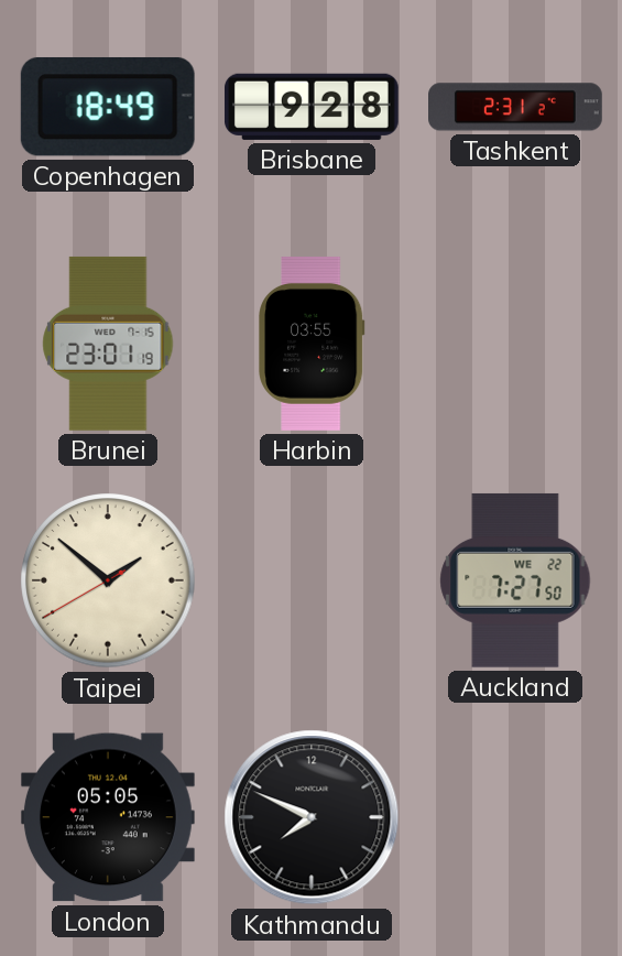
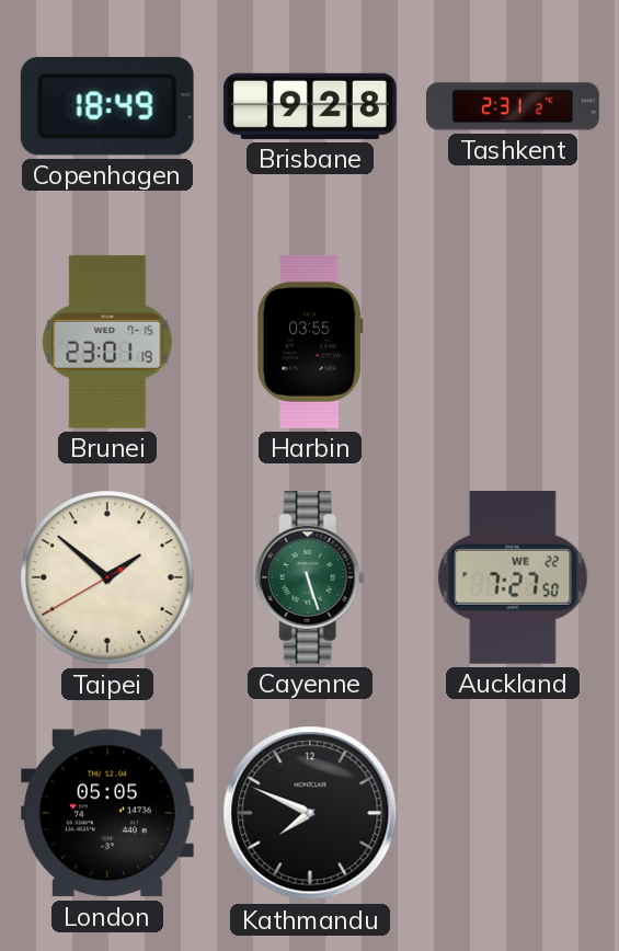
Cayenne: none -> 5:27
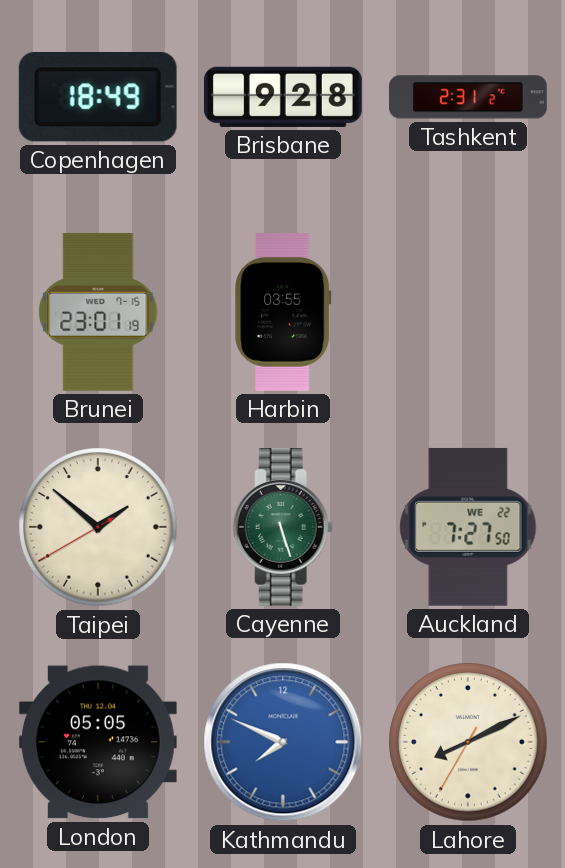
Kathmandu dial: black -> blue
Lahore: none -> 8:10
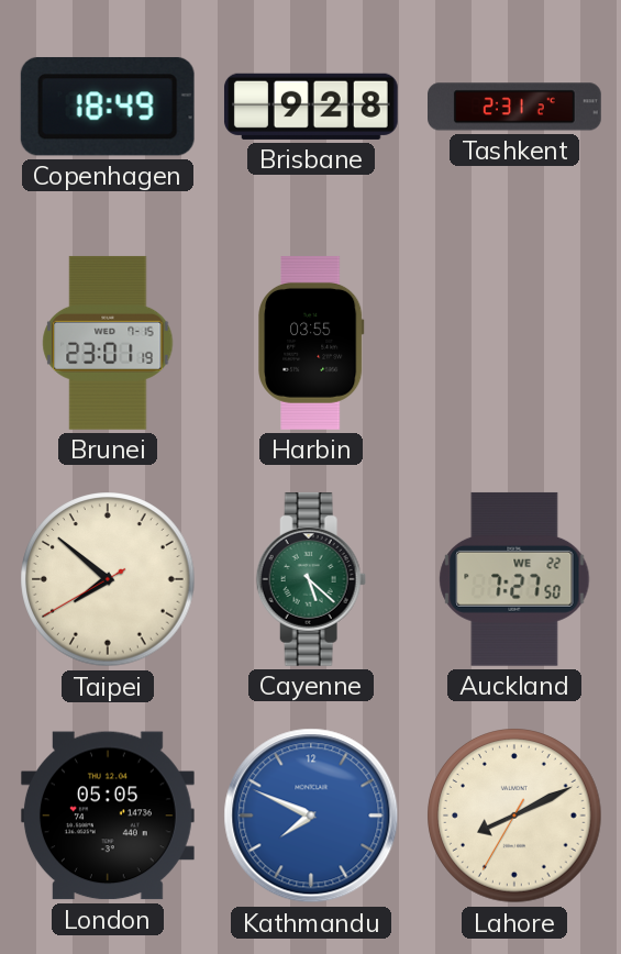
Taipei: 1:51 -> 7:51
Cayenne: 5:27 -> 5:22
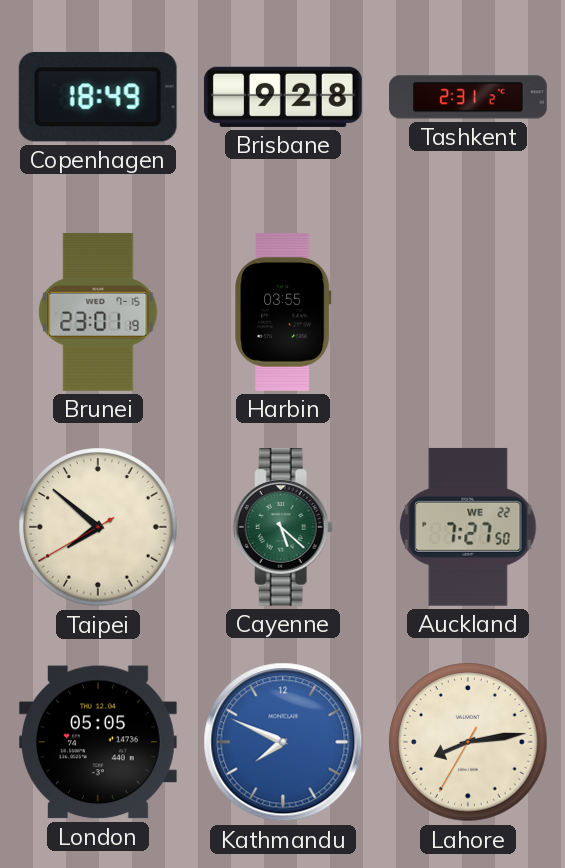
Lahore: 8:10 -> 8:13
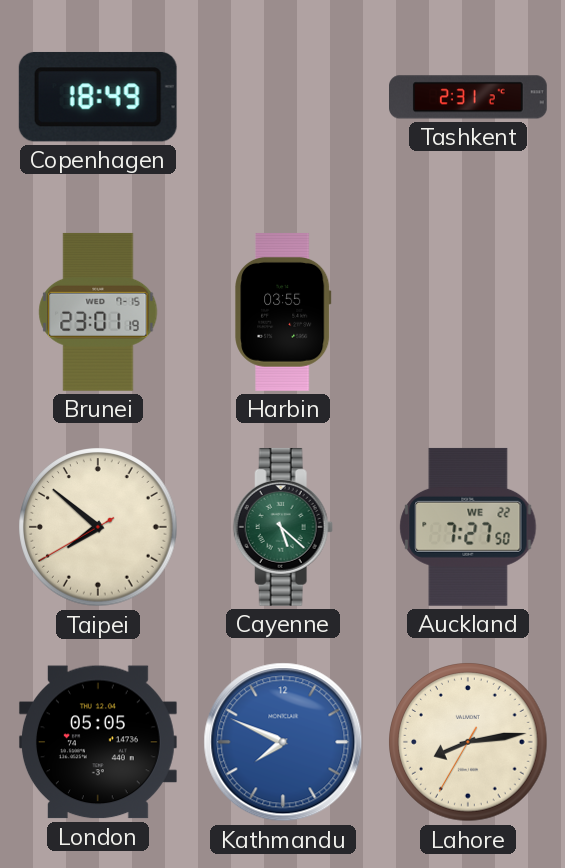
Brisbane: 9:28 -> none
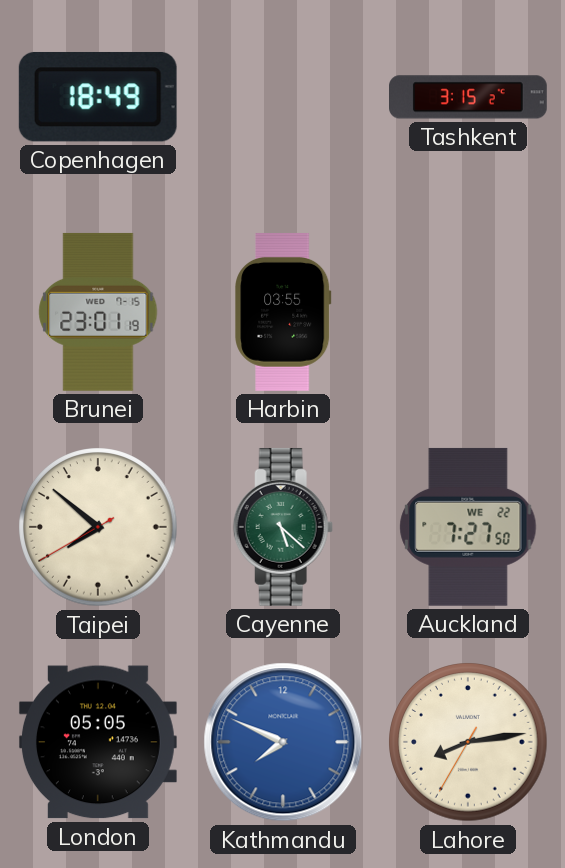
Tashkent: 2:31 -> 3:15
